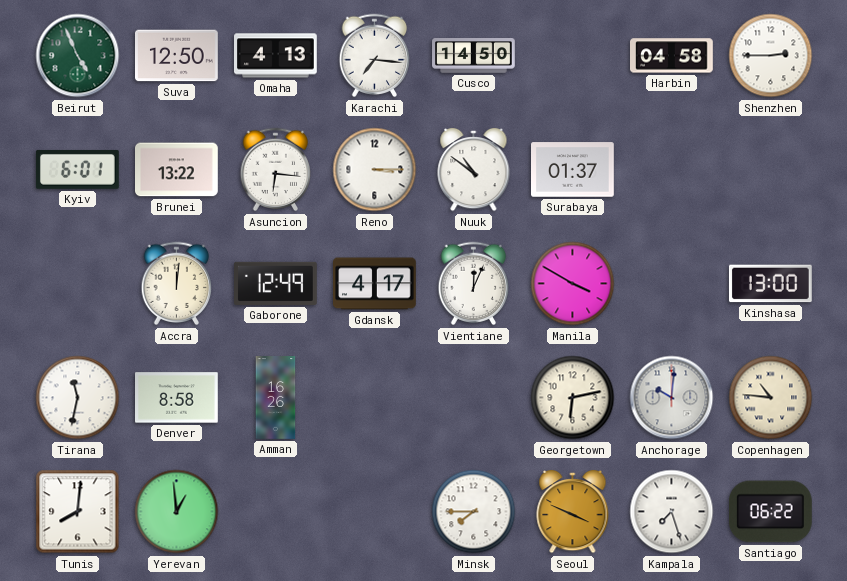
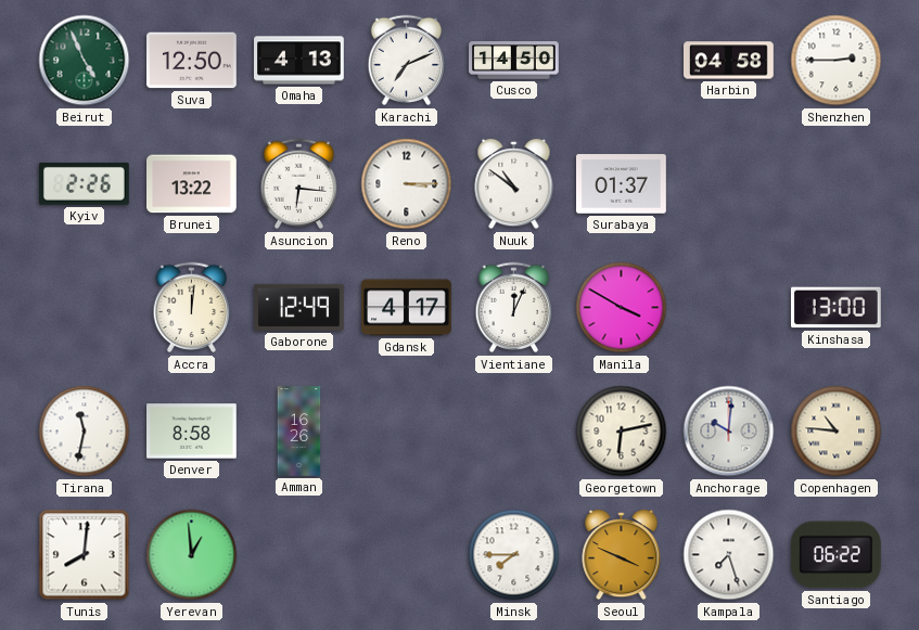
Karachi: 7:16 -> 7:11
Kyiv: 6:01 -> 2:26
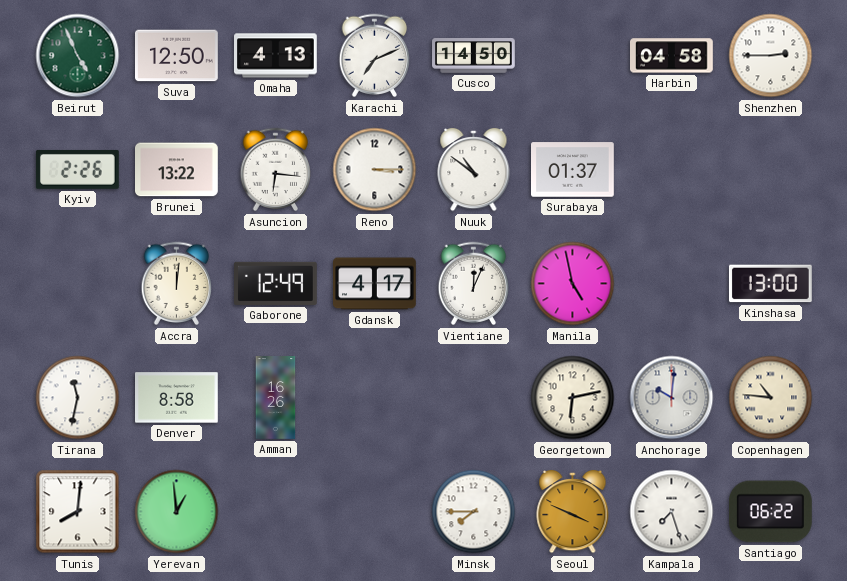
Manila: 3:50 -> 4:58
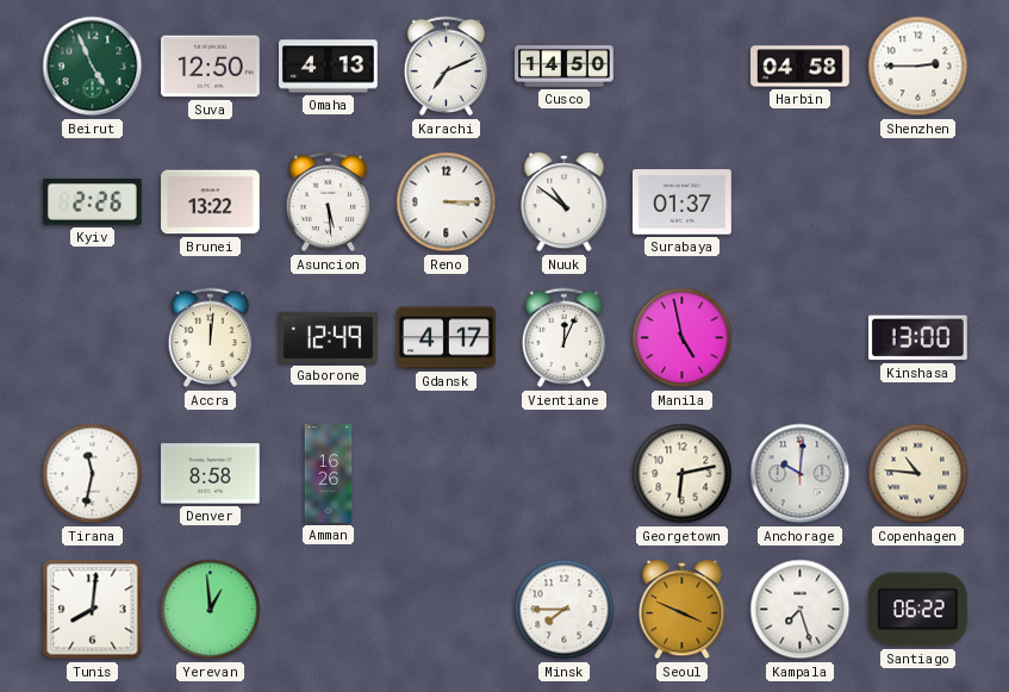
Asuncion: 6:16 -> 5:29
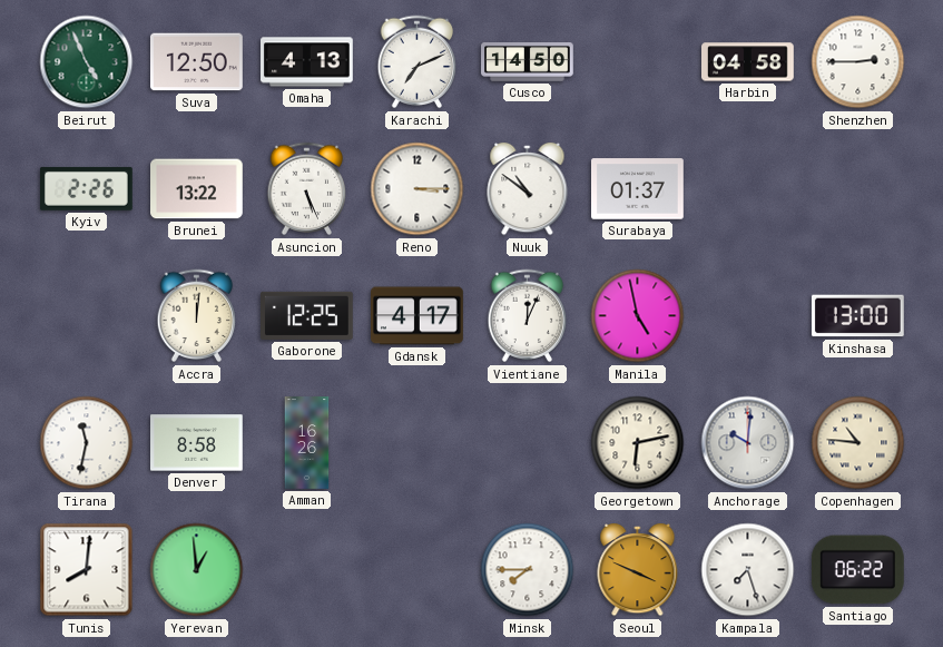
Asuncion: 5:29 -> 5:26
Gaborone: 12:49 -> 12:25
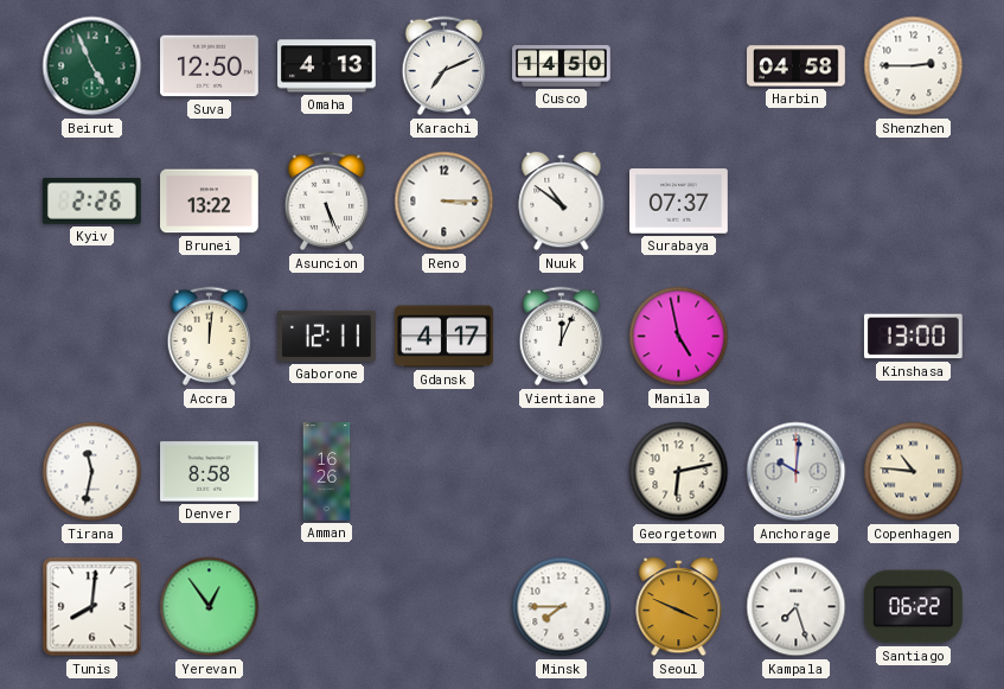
Surabaya: 01:37 -> 07:37
Gaborone: 12:25 -> 12:11
Yerevan: 12:59 -> 12:54
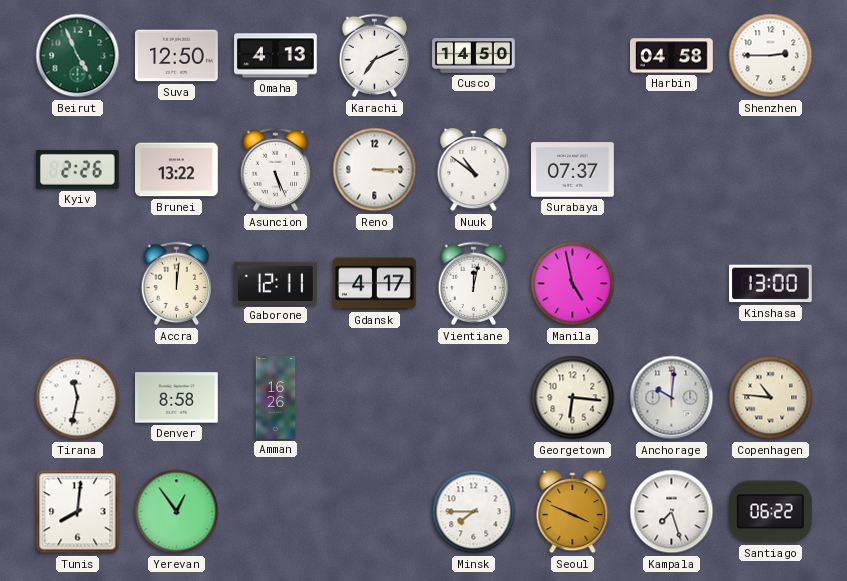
Vientiane: 12:04 -> 12:02
Georgetown: 6:13 -> 6:16
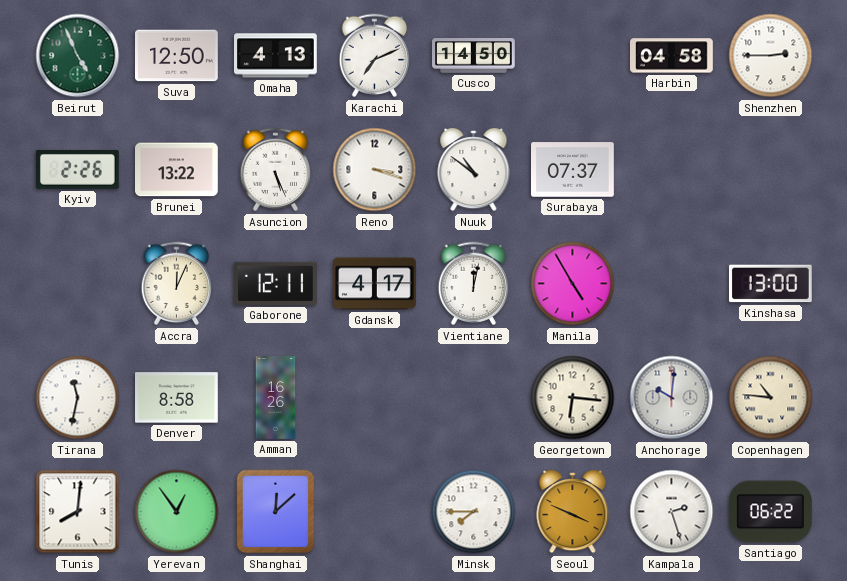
Reno: 3:15 -> 3:18
Accra: 12:01 -> 12:04
Manila: 4:58 -> 4:55
Shanghai: none -> 12:08
Kampala: 7:27 -> 2:27
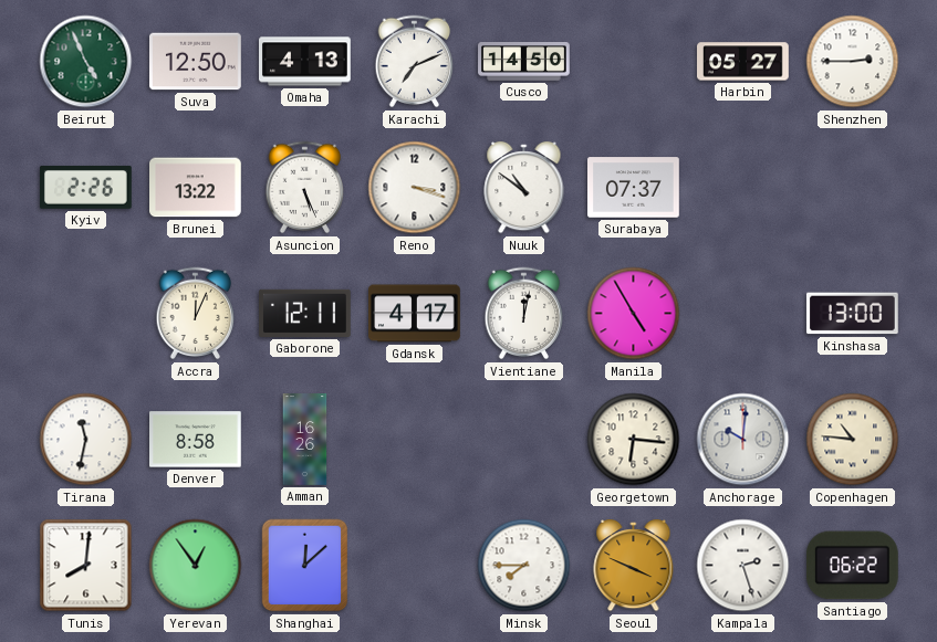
Harbin: 04:58 -> 05:27
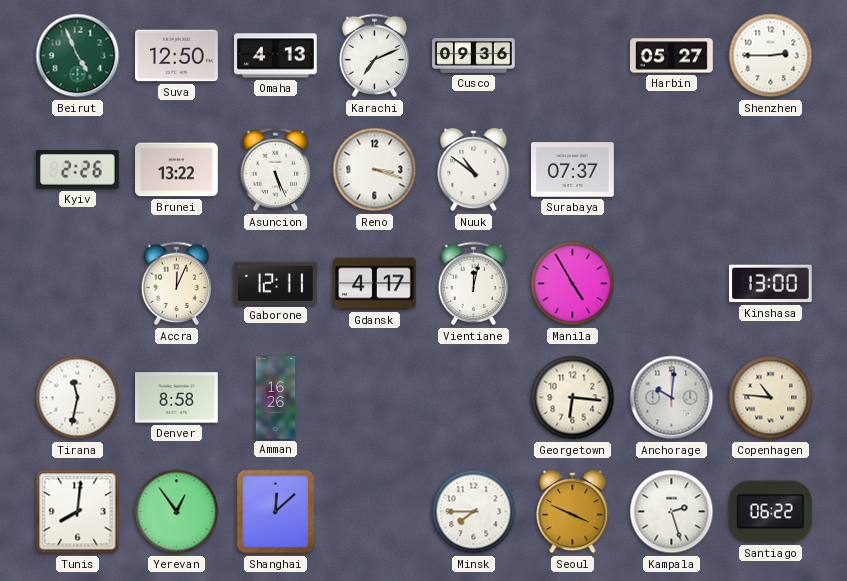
Cusco: 14:50 -> 09:36
